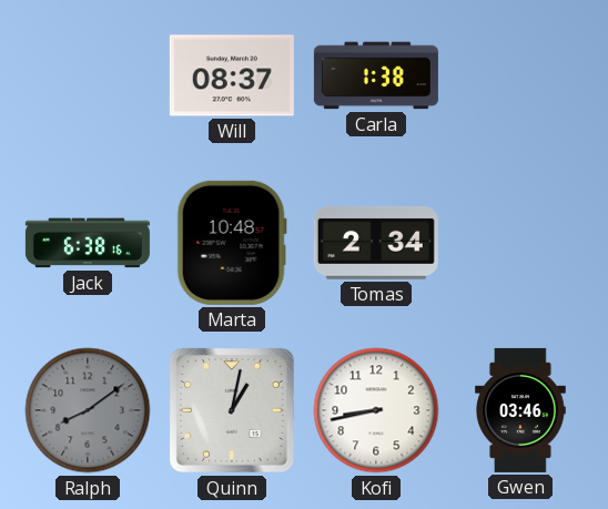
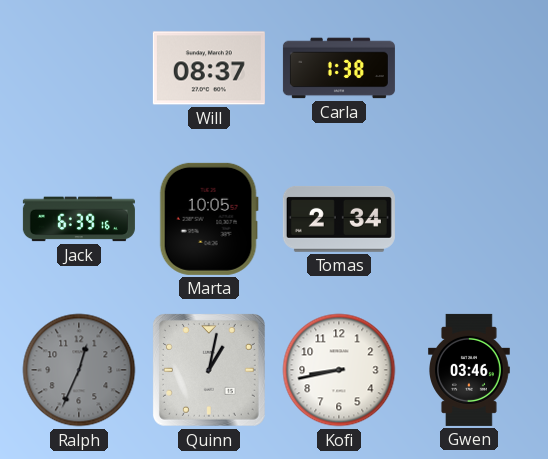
Jack: 6:38 -> 6:39
Marta: 10:48 -> 10:05
Ralph: 8:09 -> 12:34
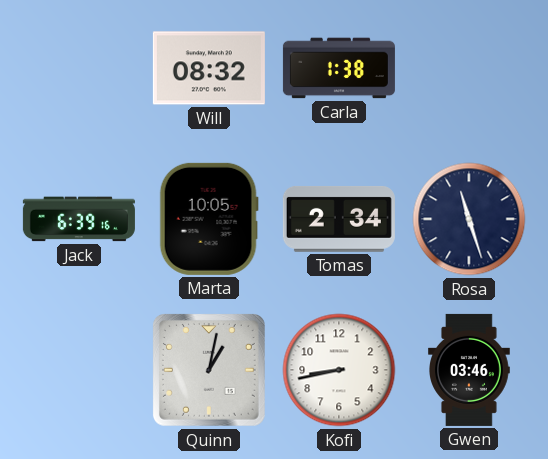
Will: 08:37 -> 08:32
Rosa: none -> 11:27
Ralph: 12:34 -> none
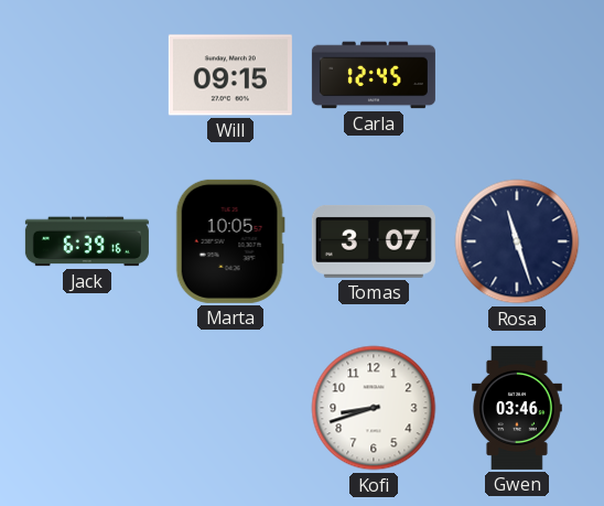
Will: 08:32 -> 09:15
Carla: 1:38 -> 12:45
Tomas: 2:34 -> 3:07
Quinn: 1:02 -> none
Kofi: 8:43 -> 8:42
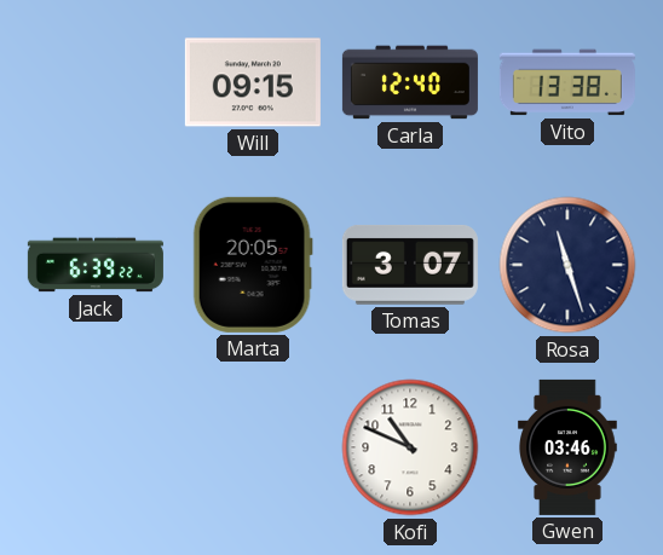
Carla: 12:45 -> 12:40
Vito: none -> 13:38
Jack: 6:39:16 -> 6:39:22
Marta: 10:05 -> 20:05
Kofi: 8:42 -> 10:49
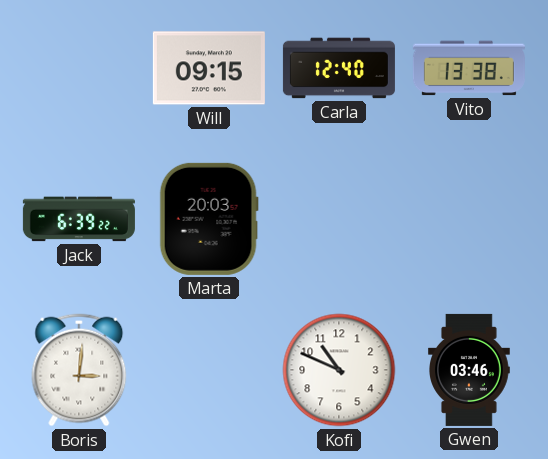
Marta: 20:05 -> 20:03
Tomas: 3:07 -> none
Rosa: 11:27 -> none
Boris: none -> 3:01
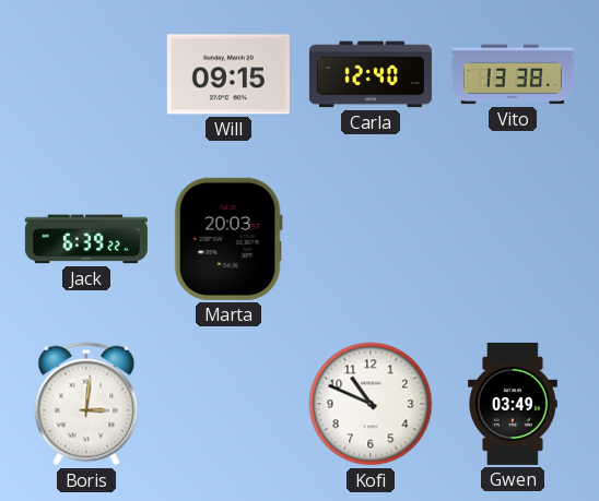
Gwen: 03:46 -> 03:49
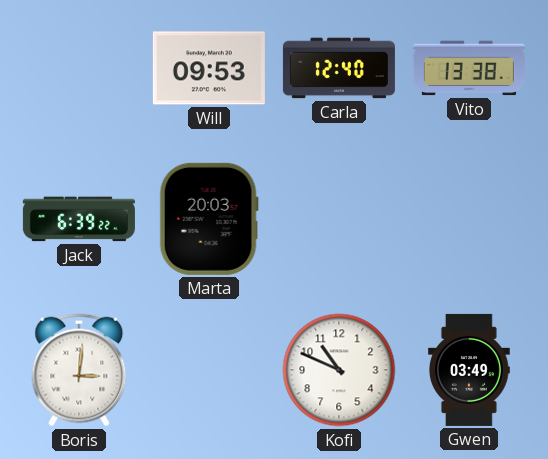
Will: 09:15 -> 09:53
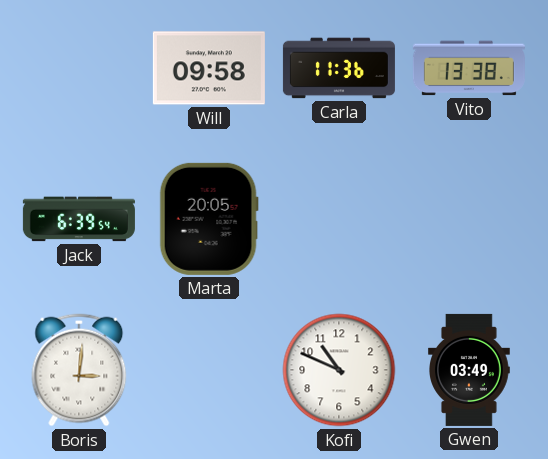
Will: 09:53 -> 09:58
Carla: 12:40 -> 11:36
Jack: 6:39:22 -> 6:39:54
Marta: 20:03 -> 20:05
